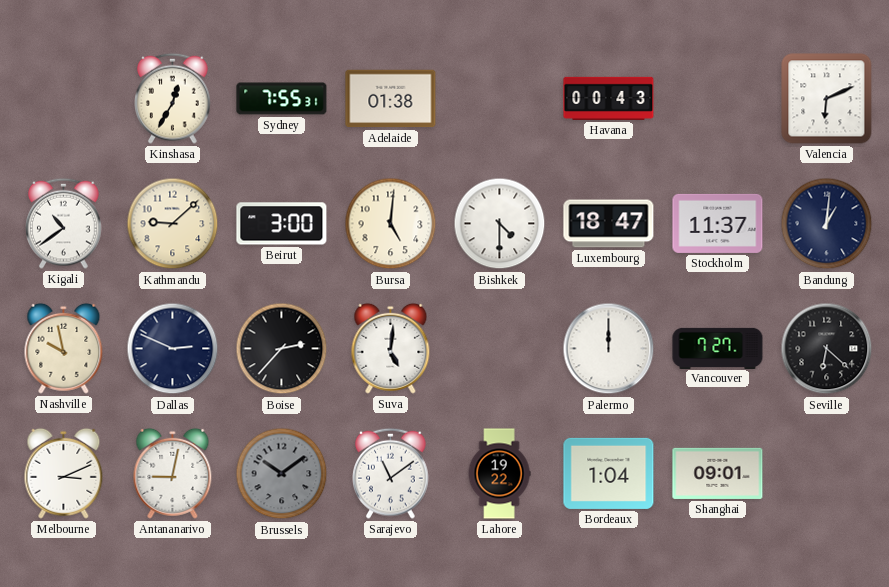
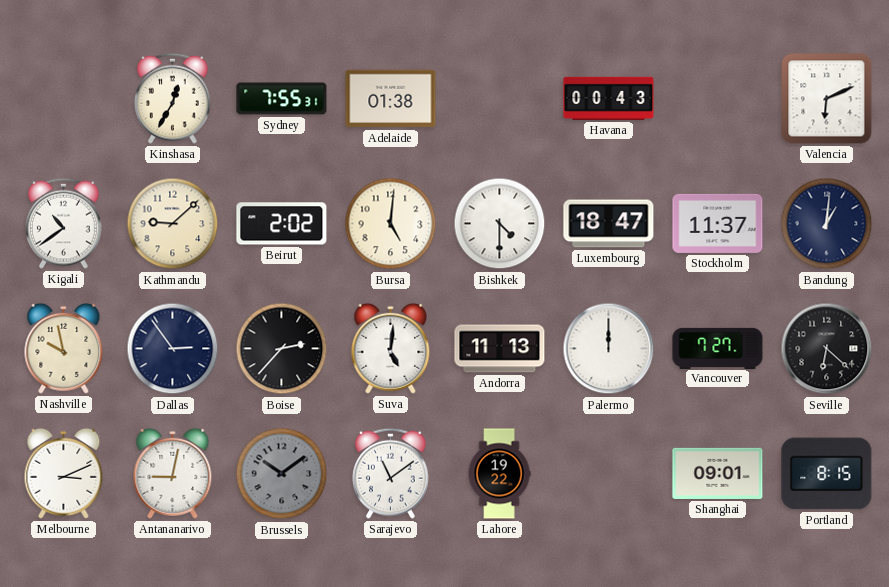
Beirut: 3:00 -> 2:02
Dallas: 2:49 -> 2:54
Andorra: none -> 11:13
Bordeaux: 1:04 -> none
Portland: none -> 8:15
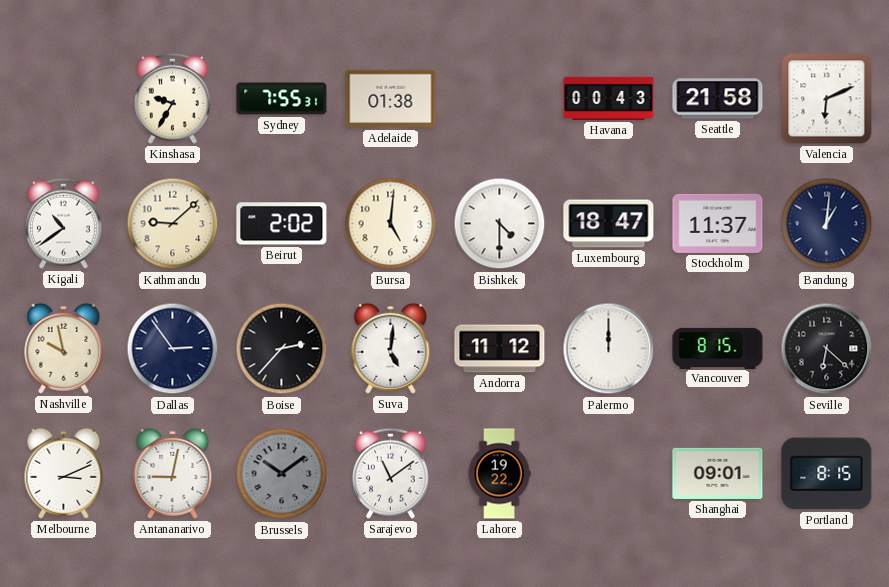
Kinshasa: 12:35 -> 9:35
Seattle: none -> 21:58
Andorra: 11:13 -> 11:12
Vancouver: 7:27 -> 8:15
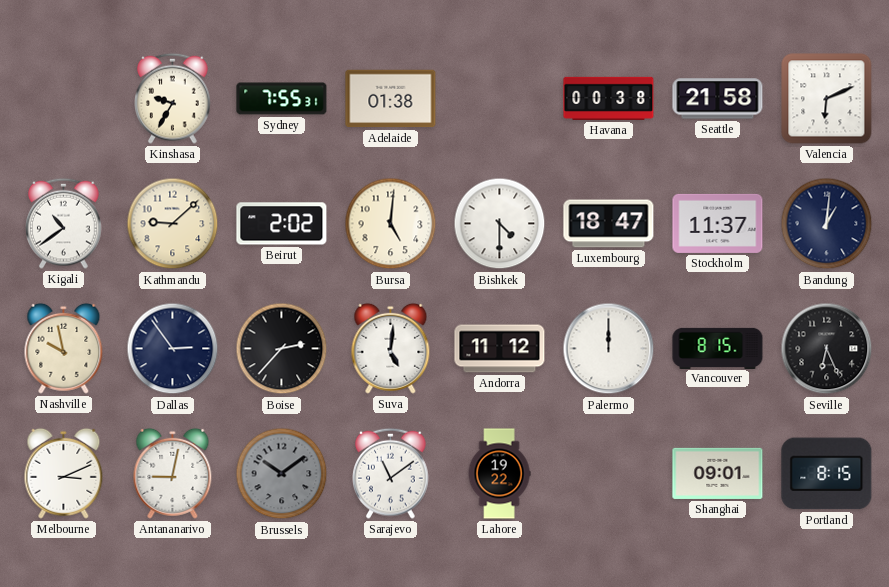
Havana: 00:43 -> 00:38
Seville: 6:22 -> 6:26
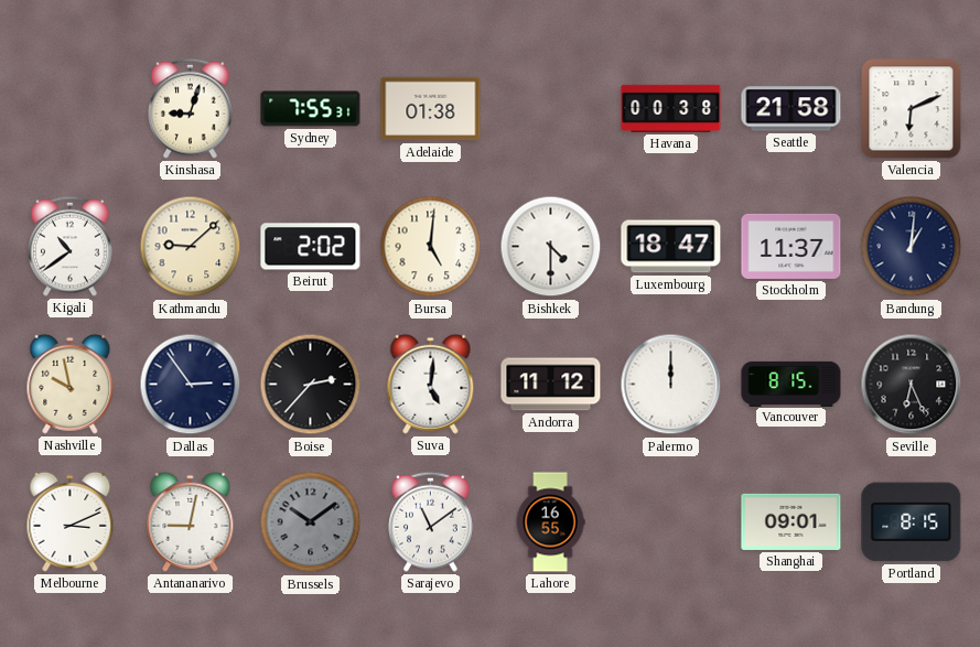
Kinshasa: 9:35 -> 9:03
Lahore: 19:22 -> 16:55
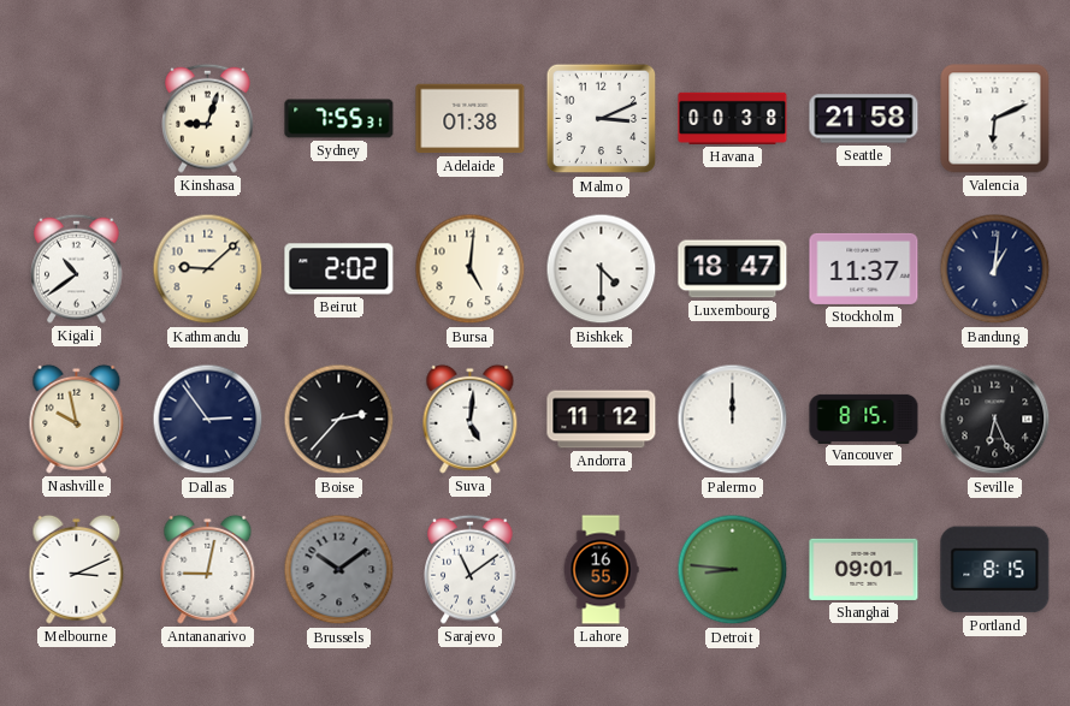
Malmo: none -> 3:11
Detroit: none -> 8:46
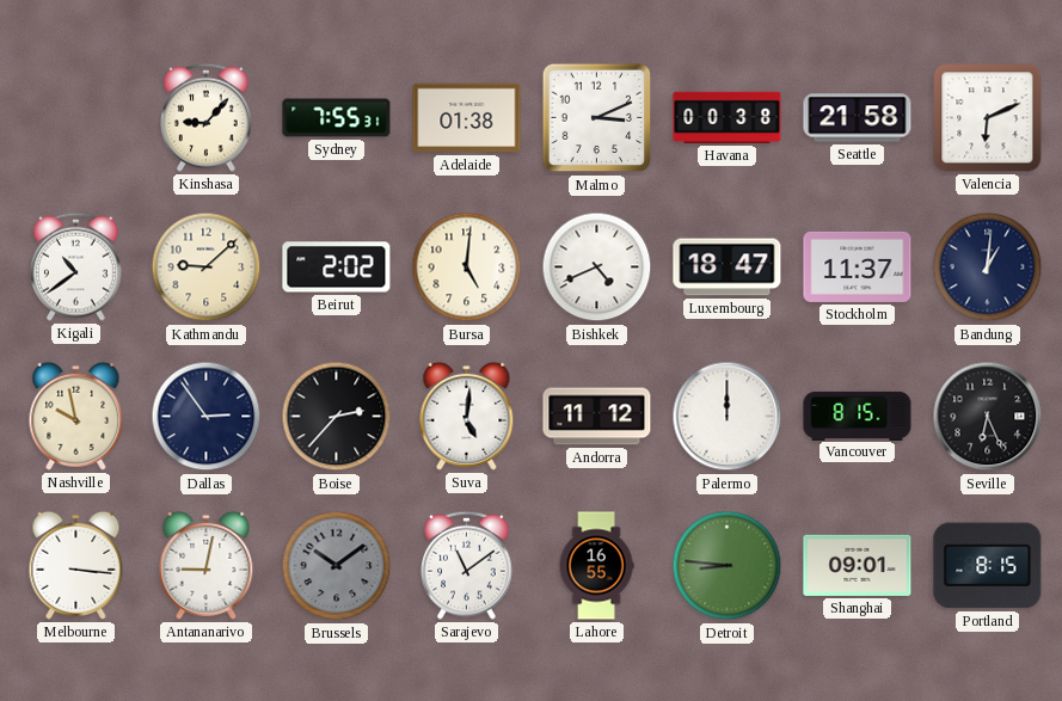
Kinshasa: 9:03 -> 9:07
Bishkek: 4:30 -> 4:41
Melbourne: 3:11 -> 3:16
